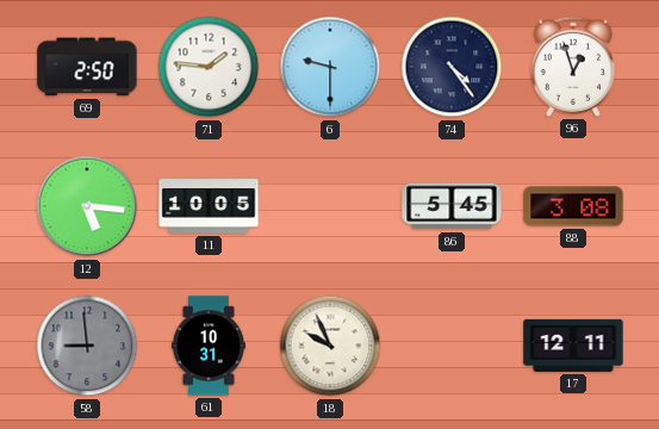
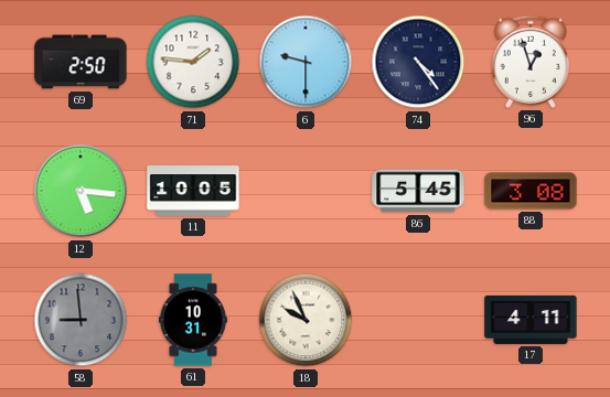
17: 12:11 -> 4:11
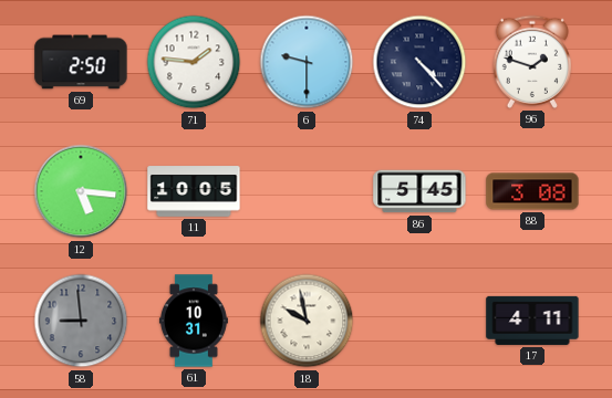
74: 4:24 -> 4:23
96: 12:57 -> 1:48
18: 9:56 -> 9:58
